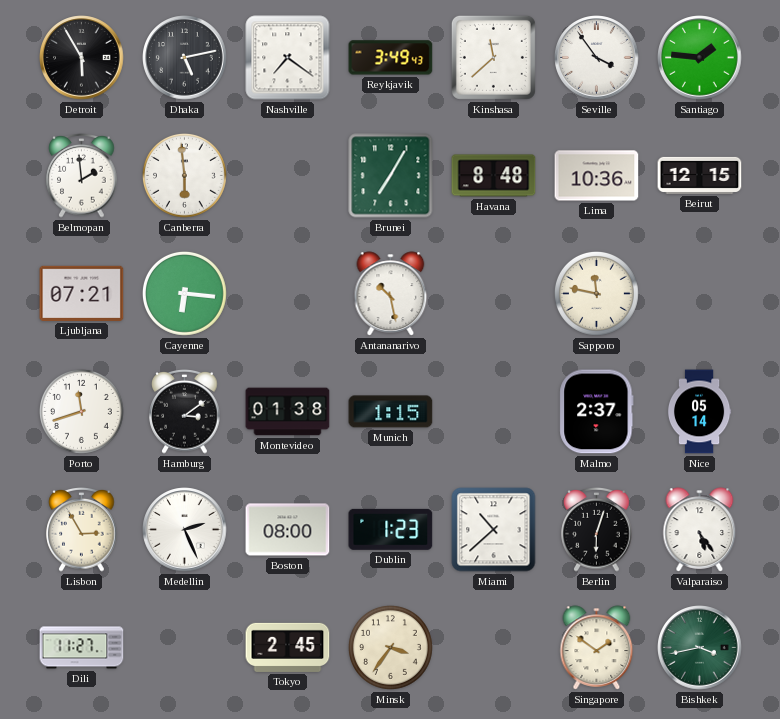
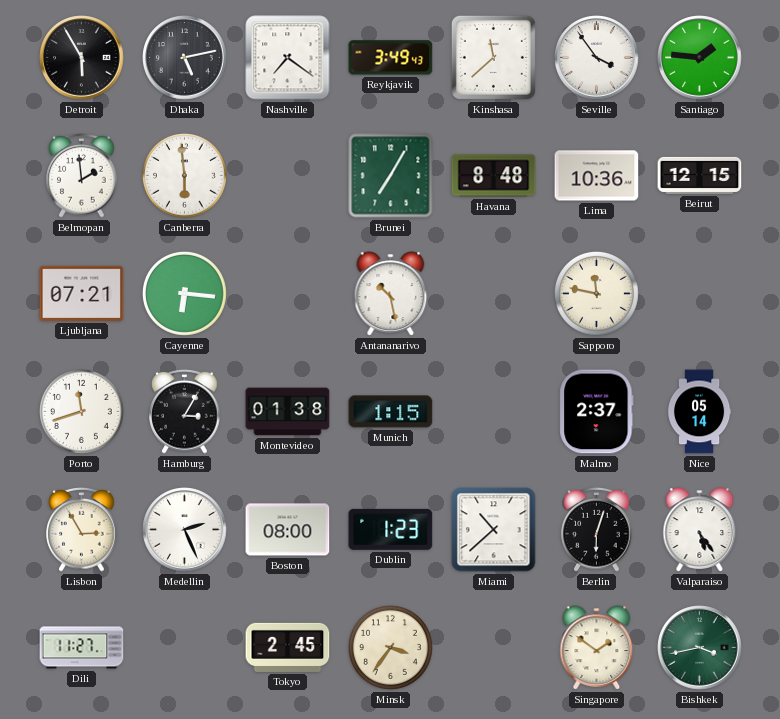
Hamburg: 3:09 -> 3:05
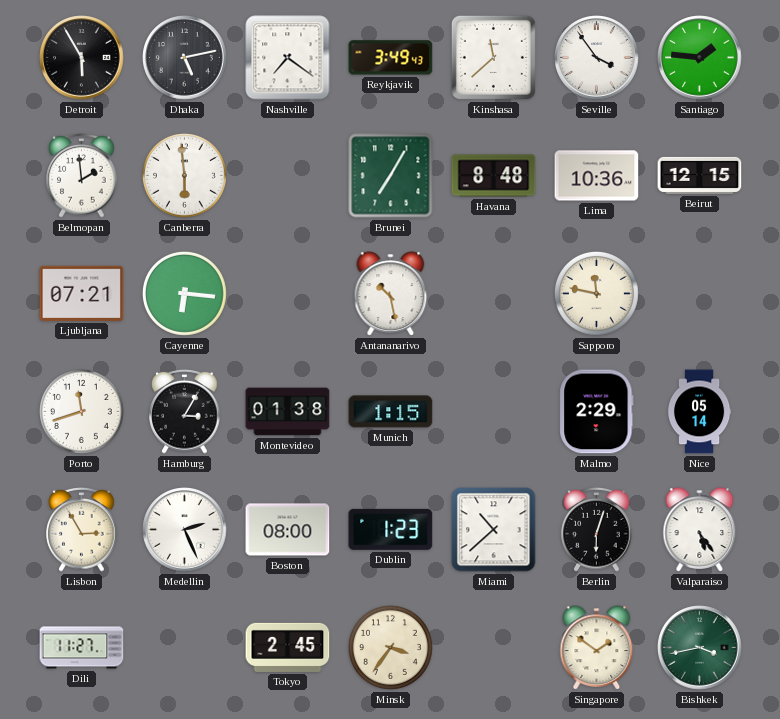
Malmo: 2:37 -> 2:29
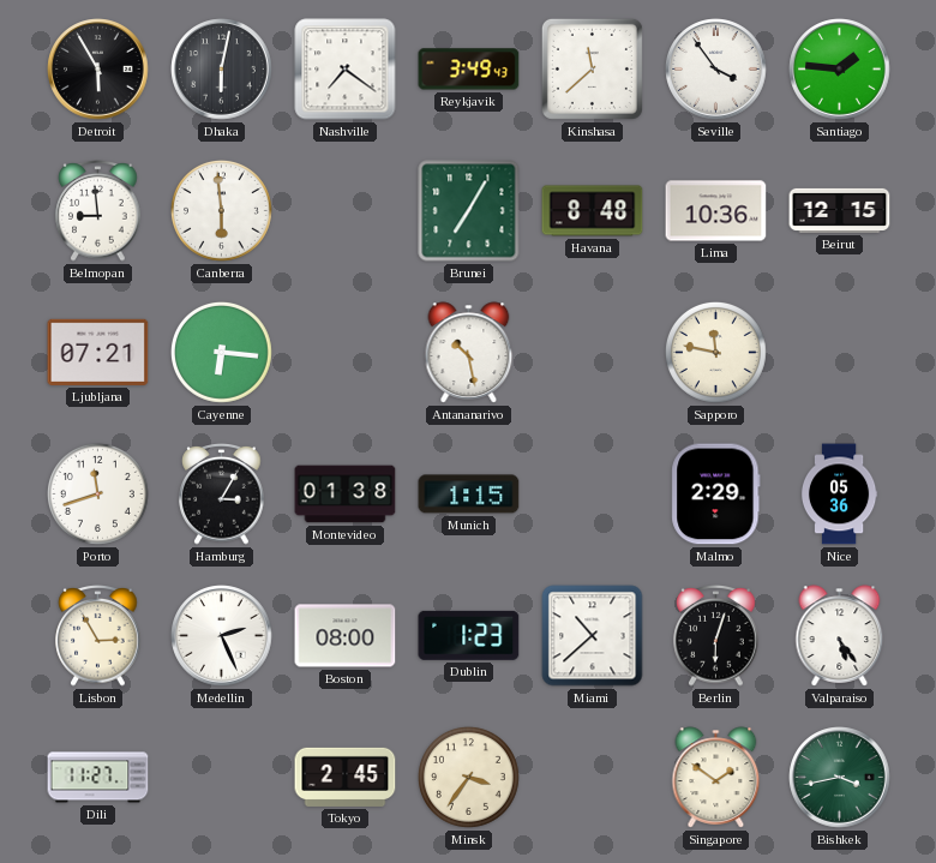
Dhaka: 5:13 -> 6:02
Belmopan: 1:59 -> 8:59
Nice: 05:14 -> 05:36
